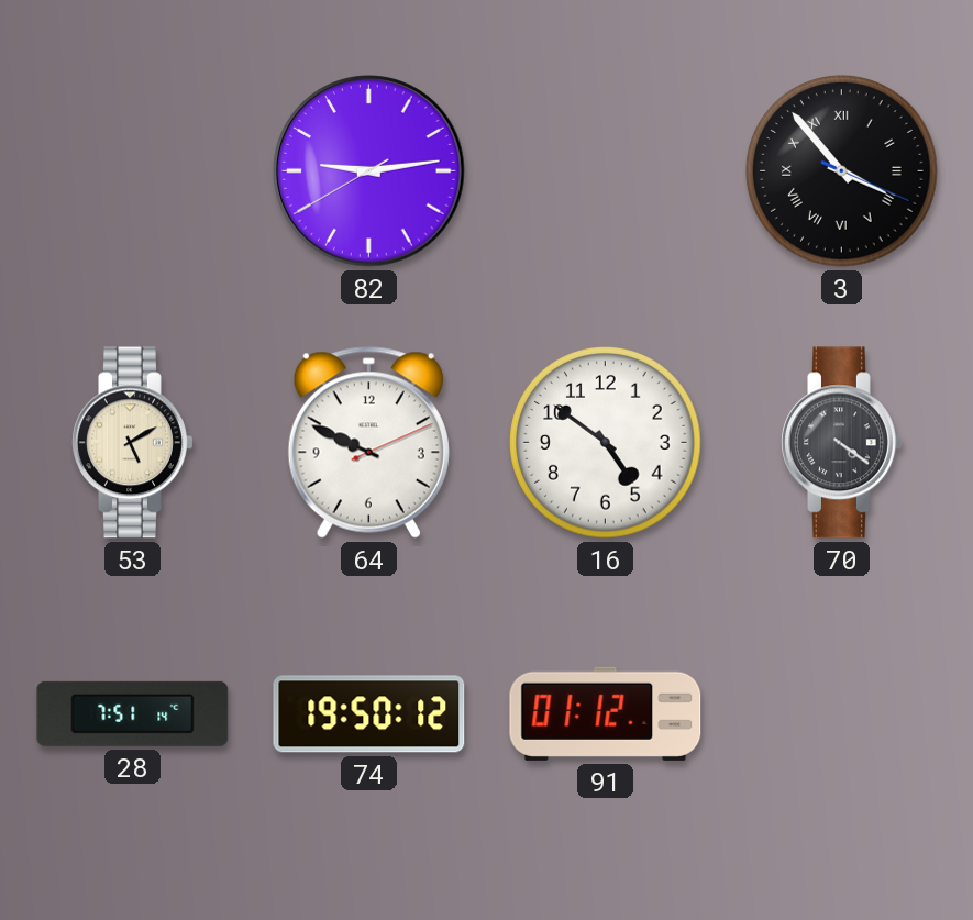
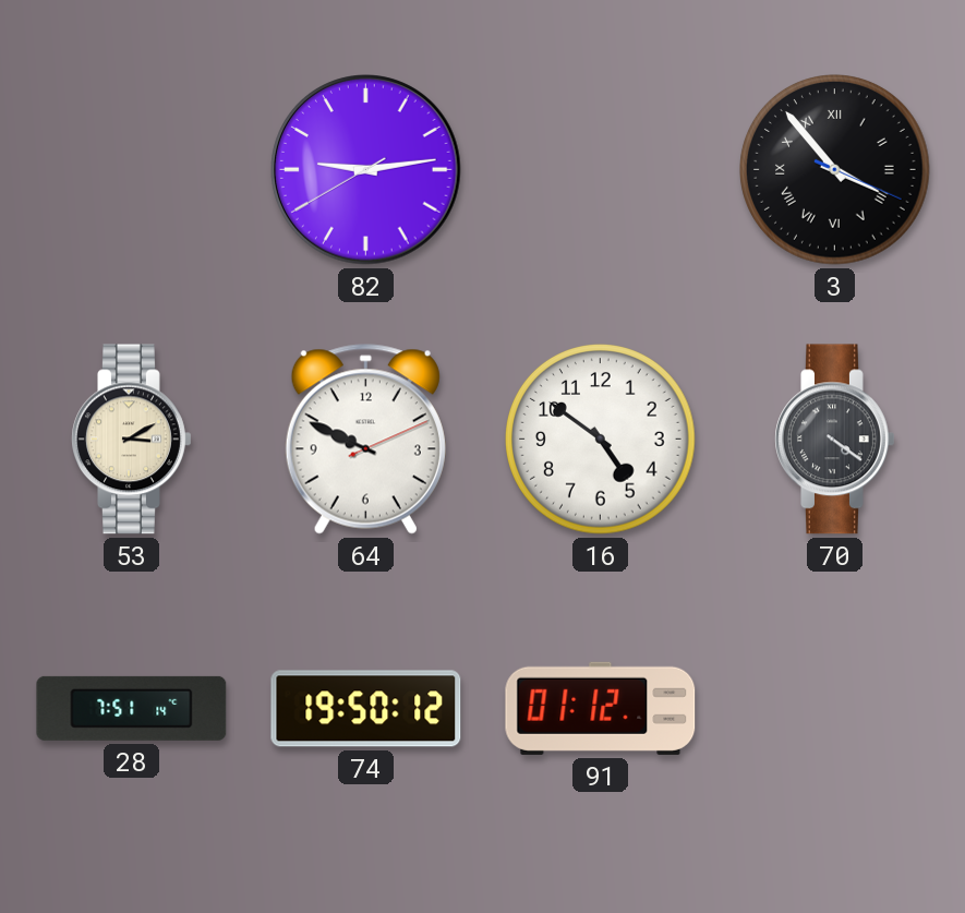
53: 5:10 -> 3:10
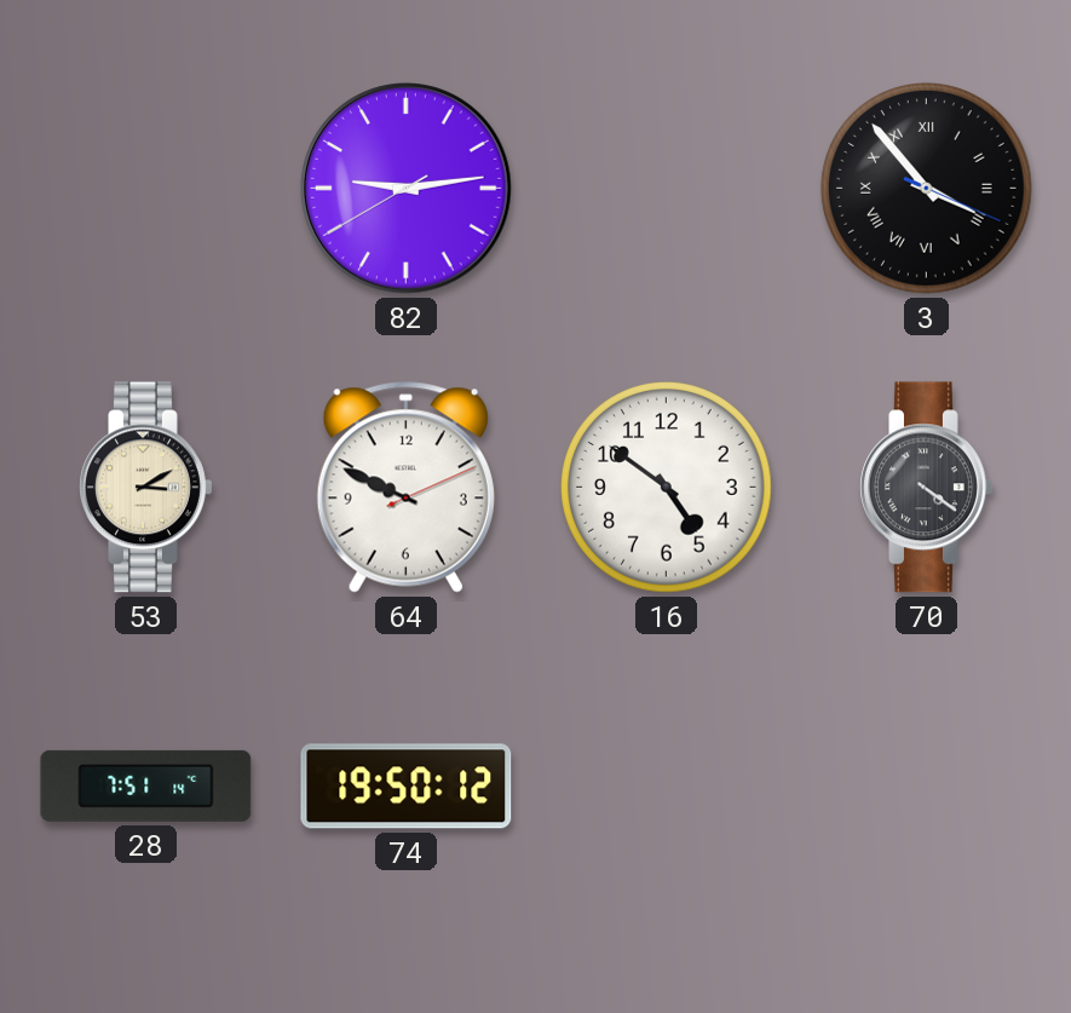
91: 01:12 -> none
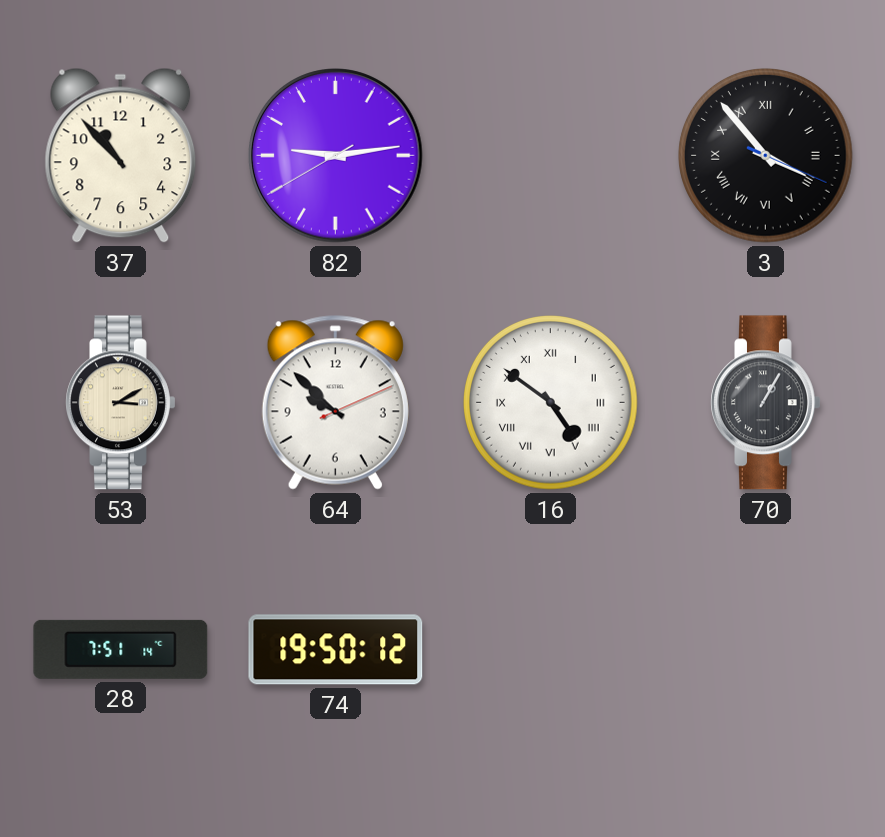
37: none -> 10:53
64: 9:49 -> 9:52
16 numerals: Arabic -> Roman
70: 4:21 -> 1:05
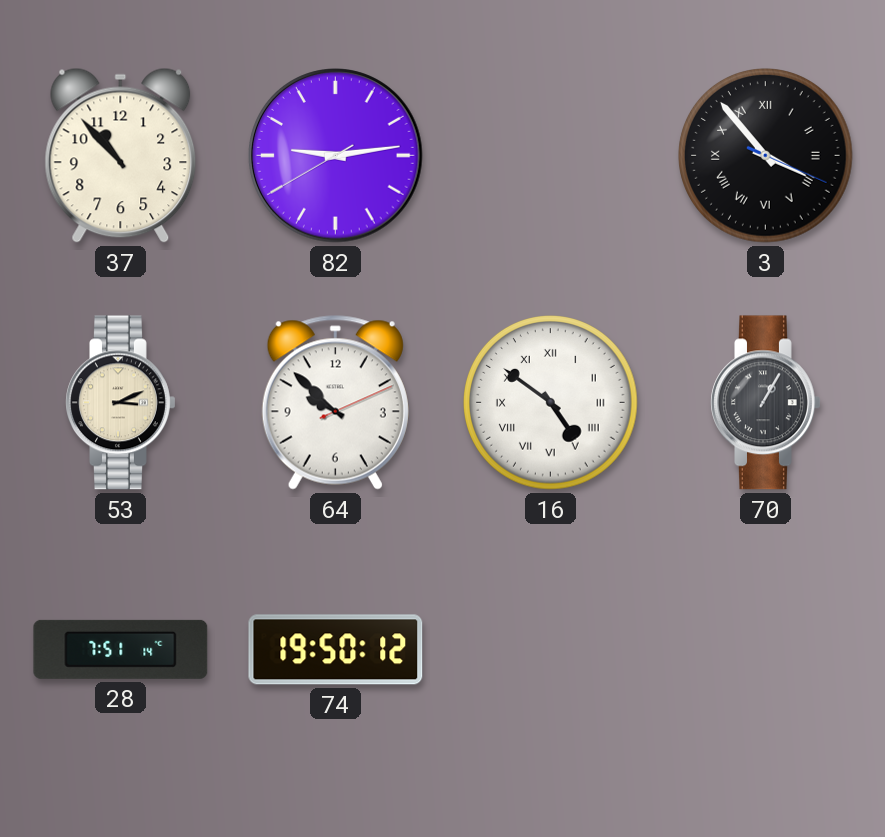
53: 3:10 -> 3:11
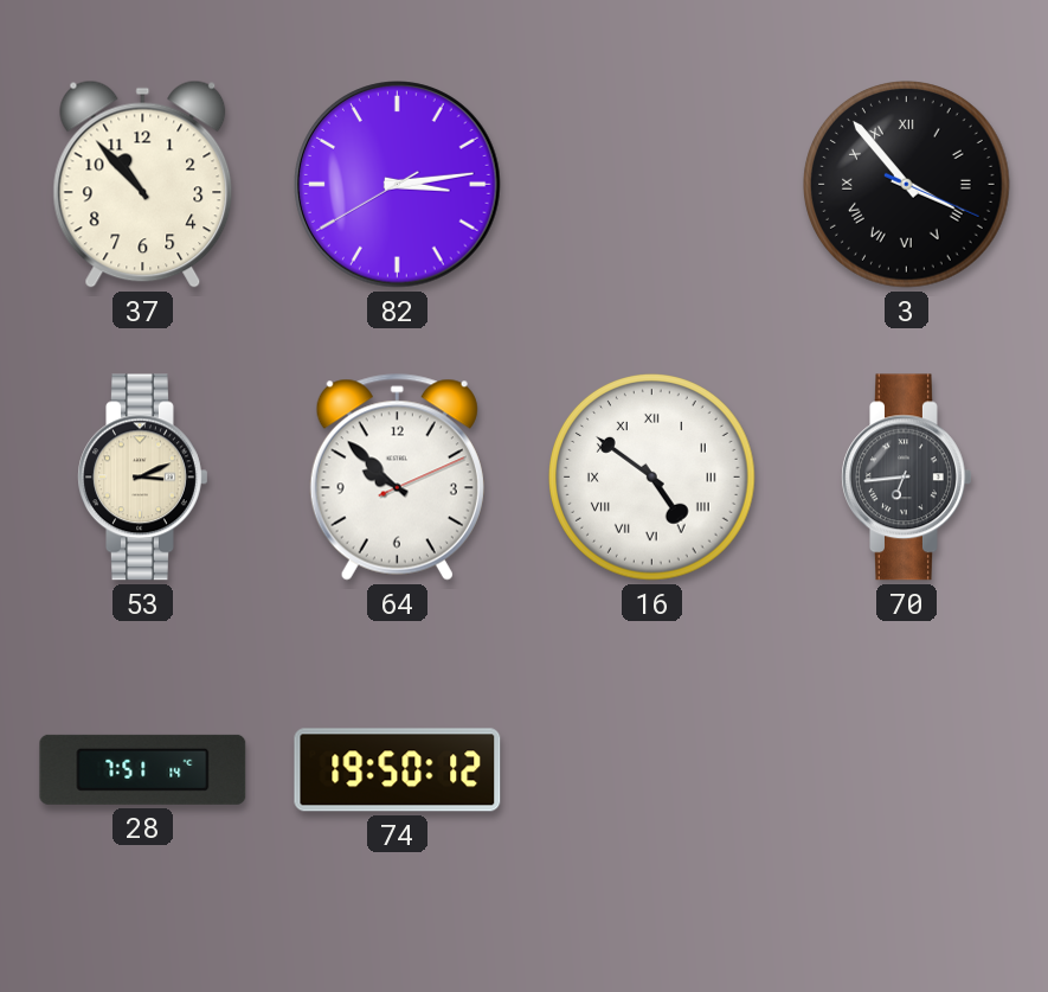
82: 9:13 -> 3:13
70: 1:05 -> 6:44
